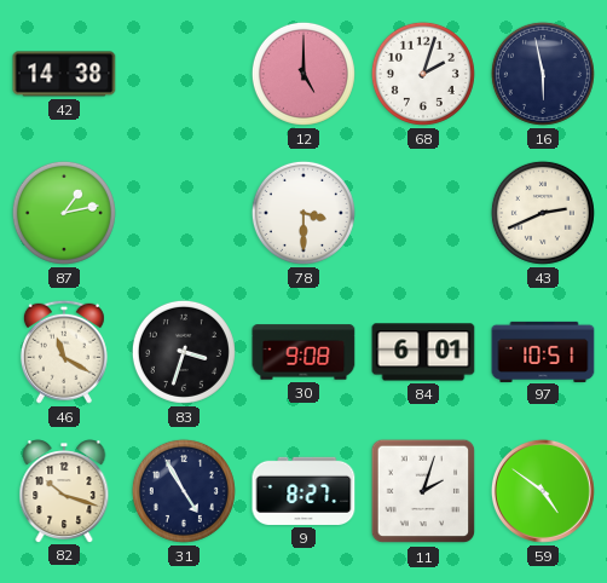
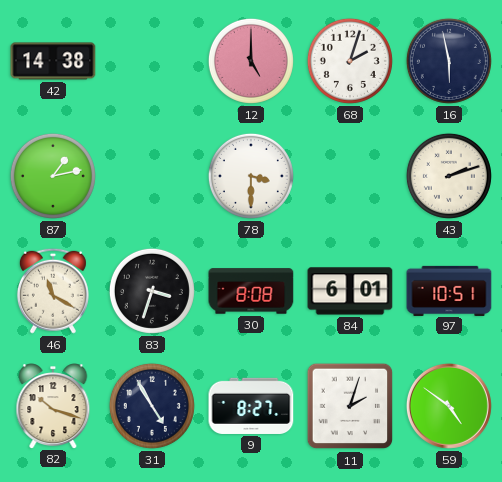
43: 2:41 -> 2:12
30: 9:08 -> 8:08
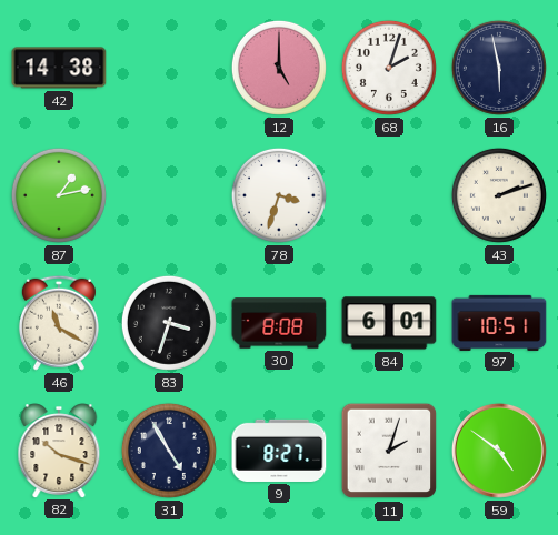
78: 3:30 -> 3:33
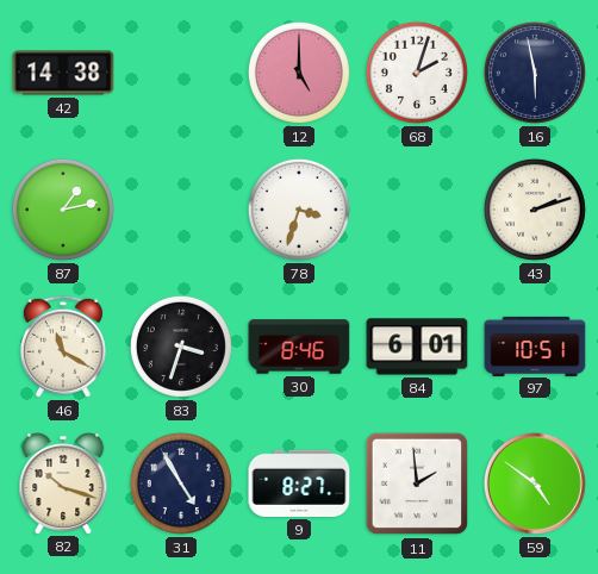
30: 8:08 -> 8:46
11: 2:03 -> 1:59
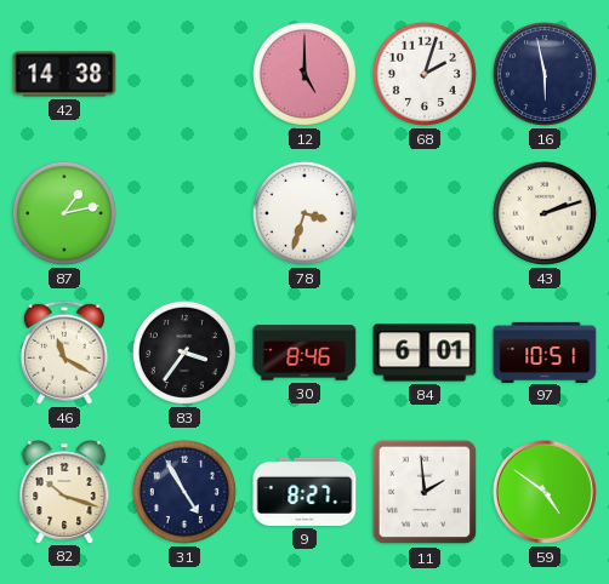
83: 3:33 -> 3:36
